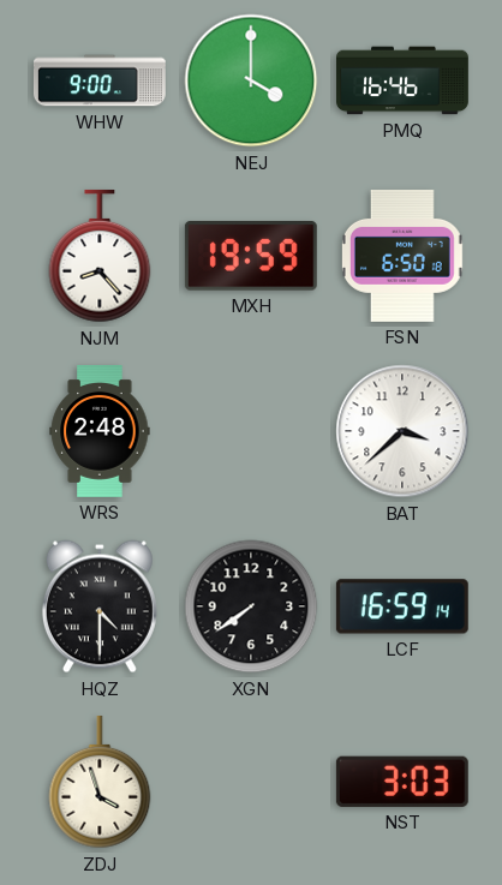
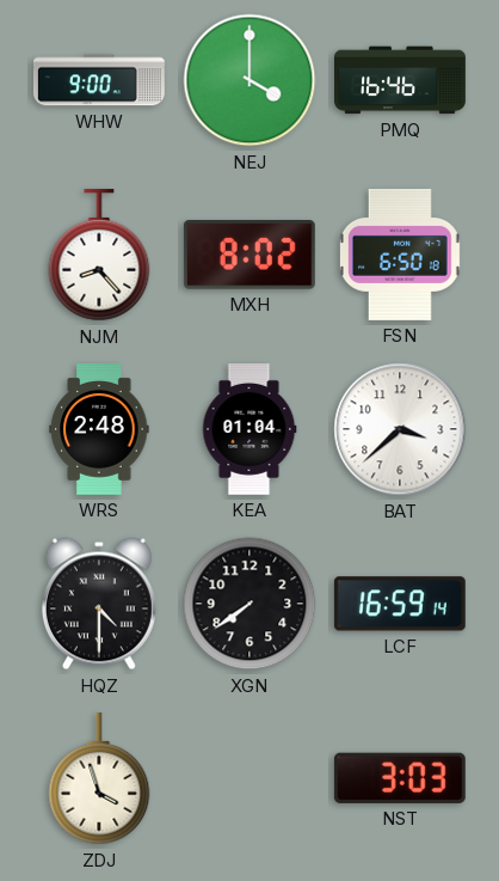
MXH: 19:59 -> 8:02
KEA: none -> 01:04
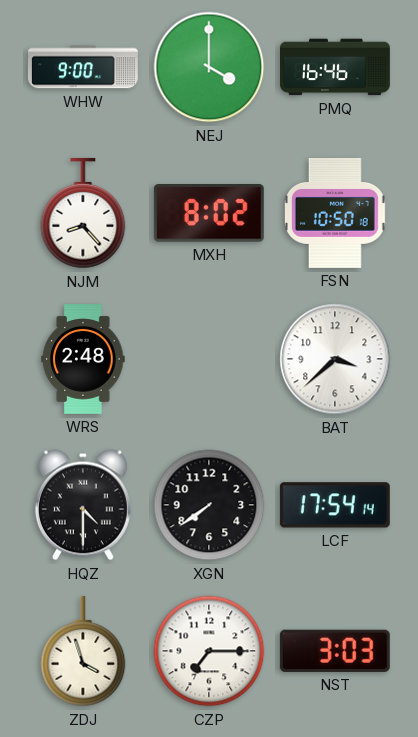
FSN: 6:50 -> 10:50
KEA: 01:04 -> none
LCF: 16:59 -> 17:54
CZP: none -> 7:15
